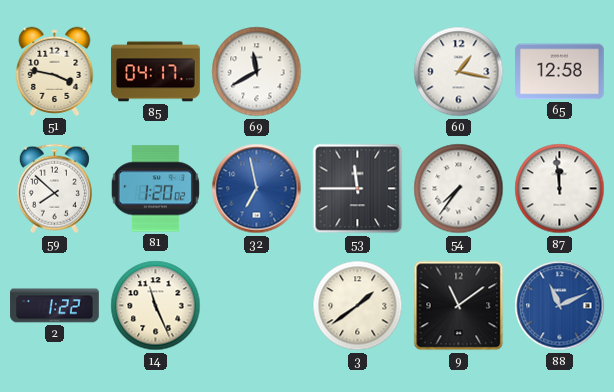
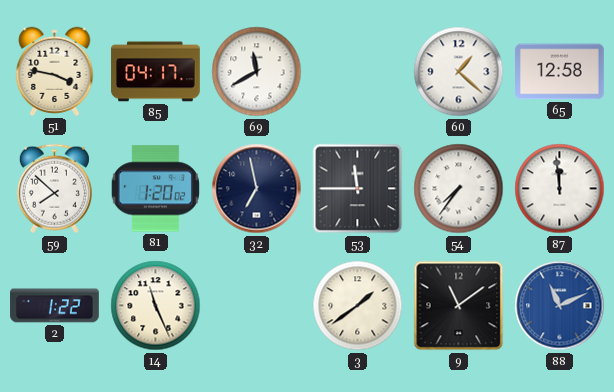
60: 1:17 -> 1:22
32 dial: blue -> navy
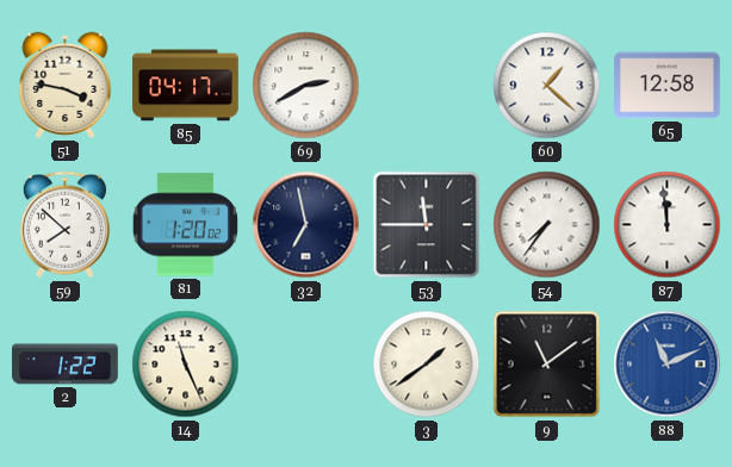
69: 11:40 -> 2:40
